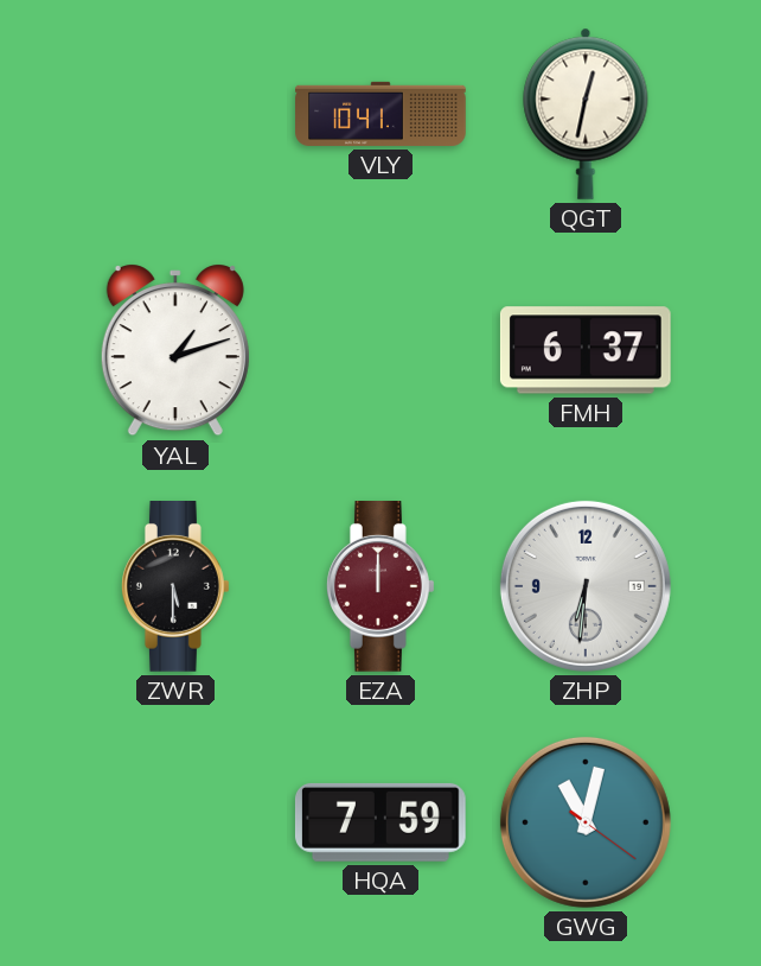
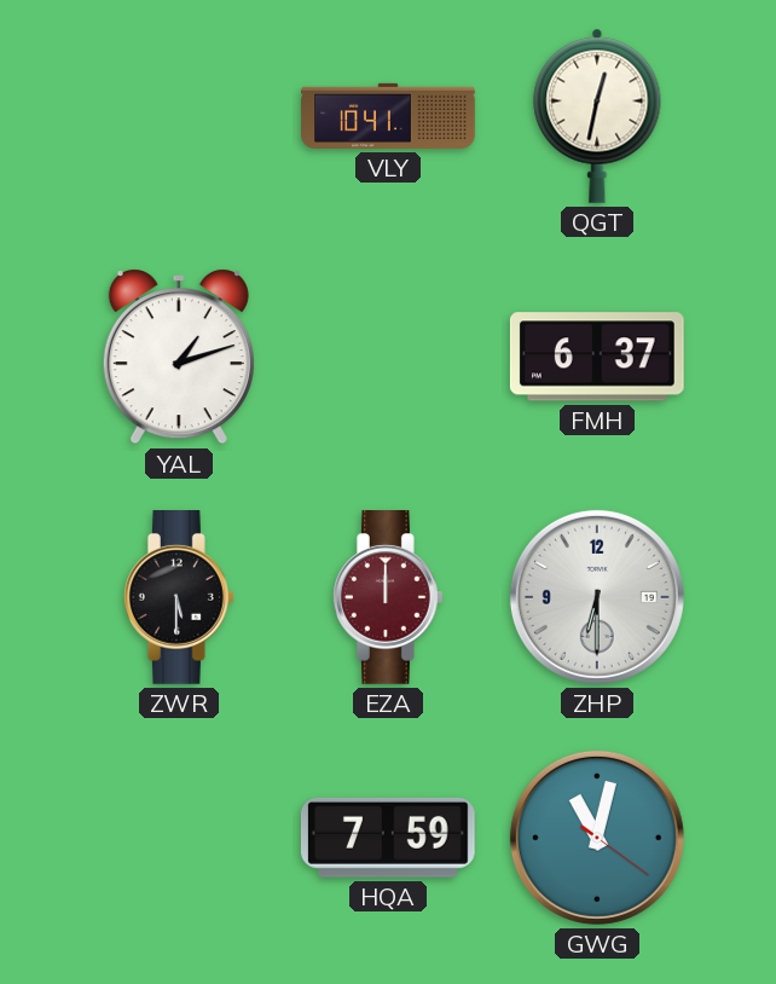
ZHP: 6:31 -> 6:30
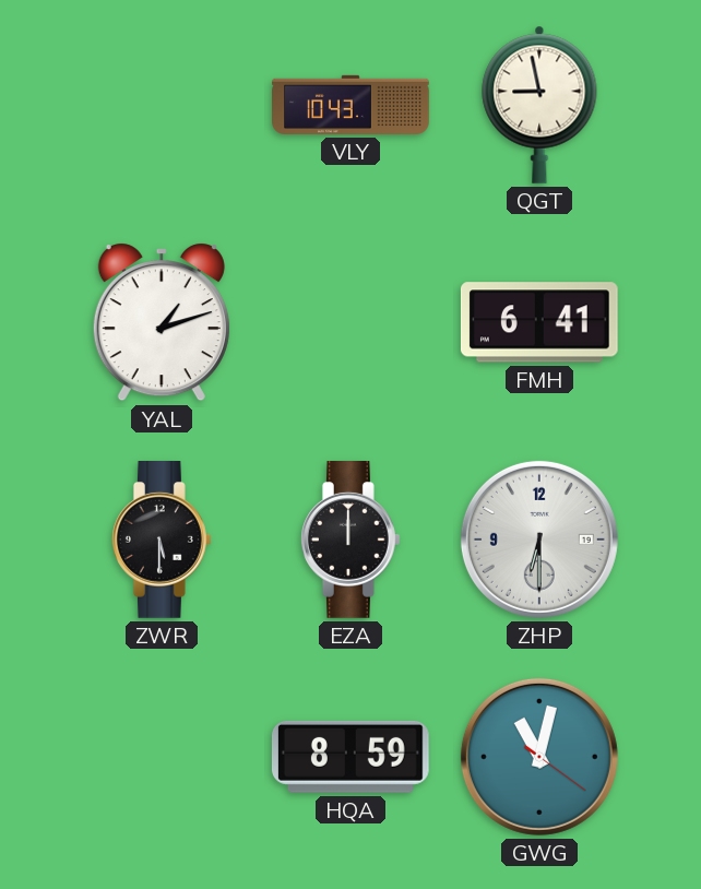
VLY: 10:41 -> 10:43
QGT: 12:32 -> 8:58
FMH: 6:37 -> 6:41
EZA dial: burgundy -> black
HQA: 7:59 -> 8:59
